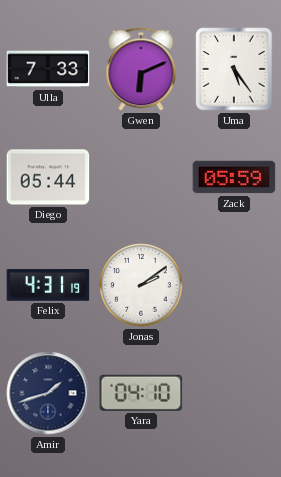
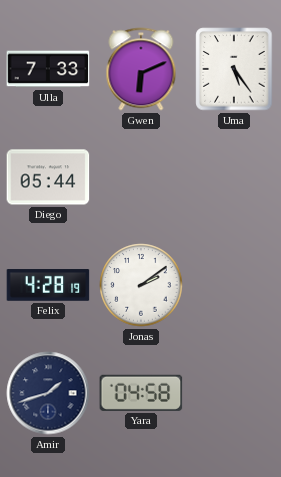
Zack: 05:59 -> none
Felix: 4:31 -> 4:28
Yara: 04:10 -> 04:58
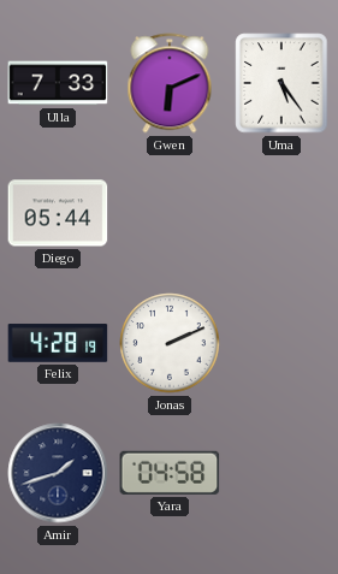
Jonas: 2:09 -> 2:11
